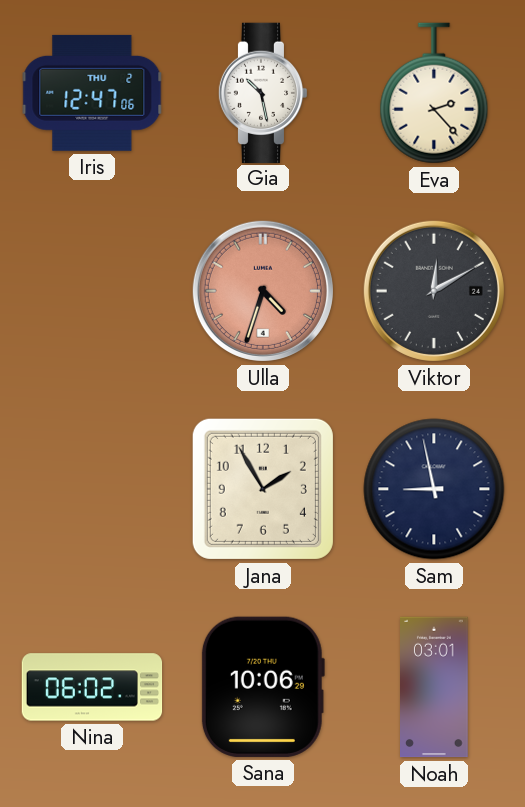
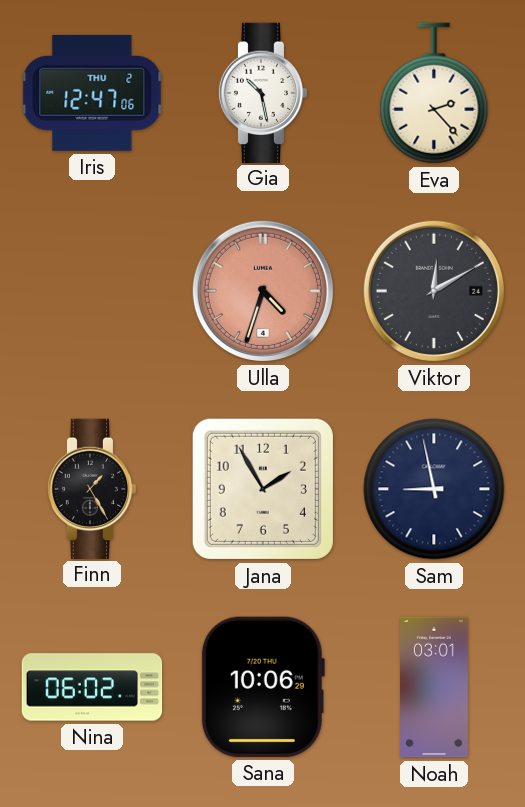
Finn: none -> 1:25
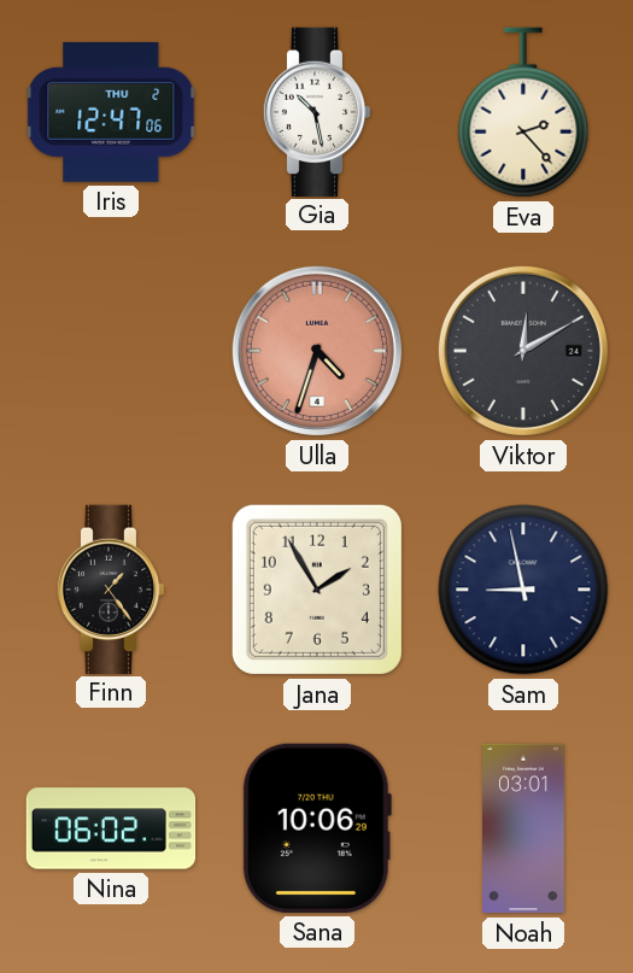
Finn: 1:25 -> 1:24
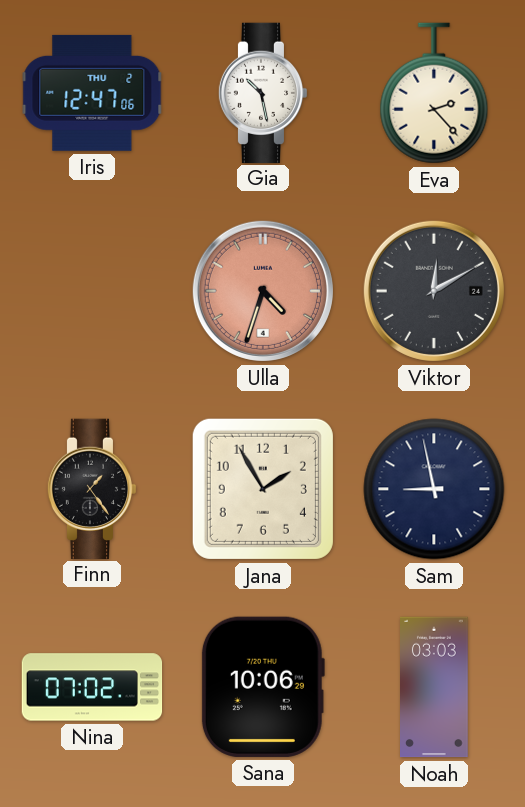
Nina: 06:02 -> 07:02
Noah: 03:01 -> 03:03
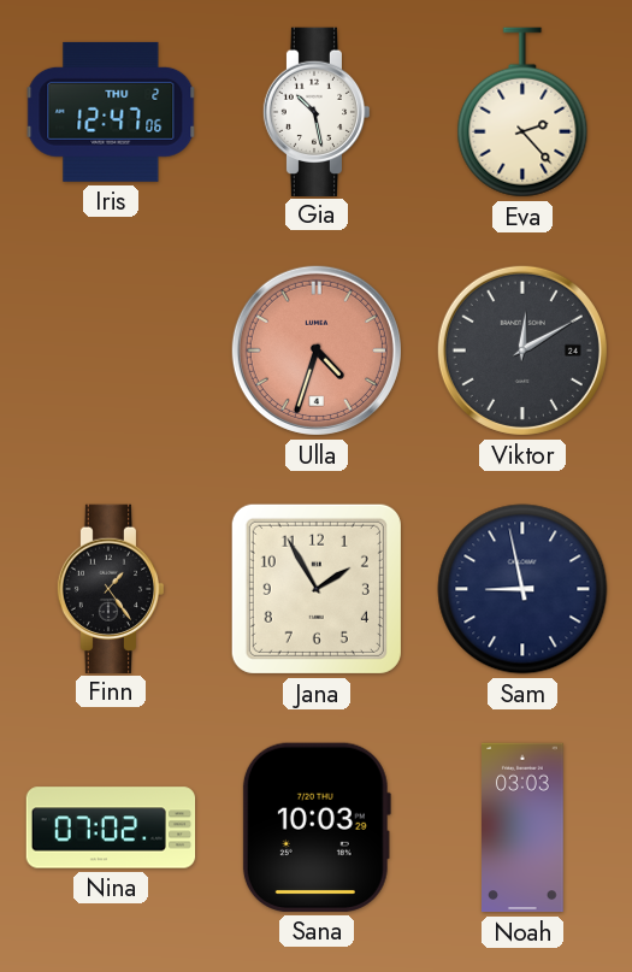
Sana: 10:06 -> 10:03
